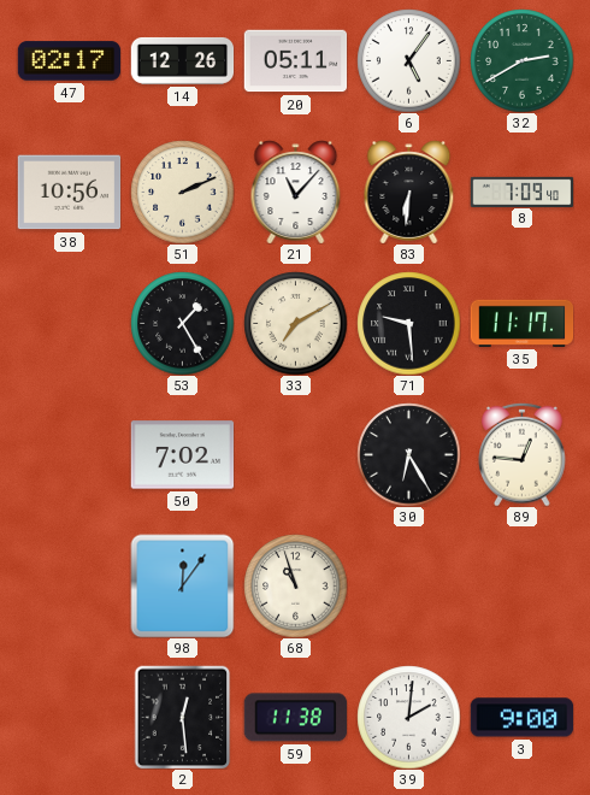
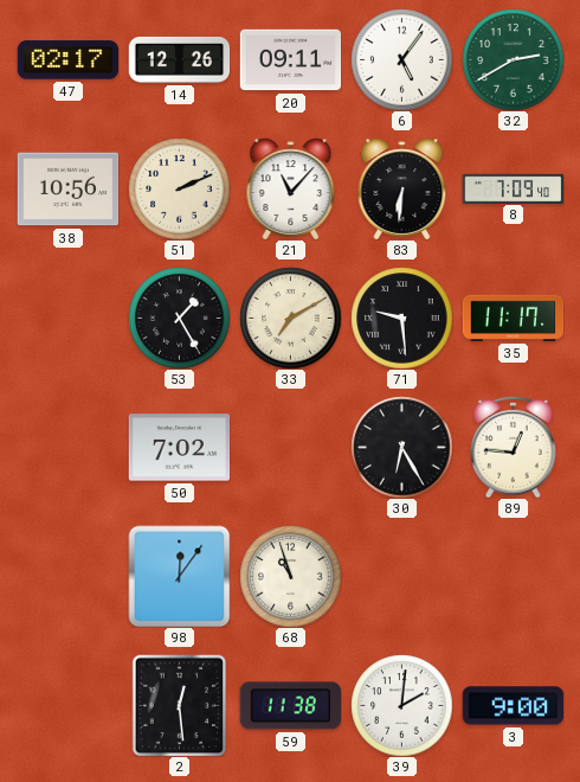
20: 05:11 -> 09:11
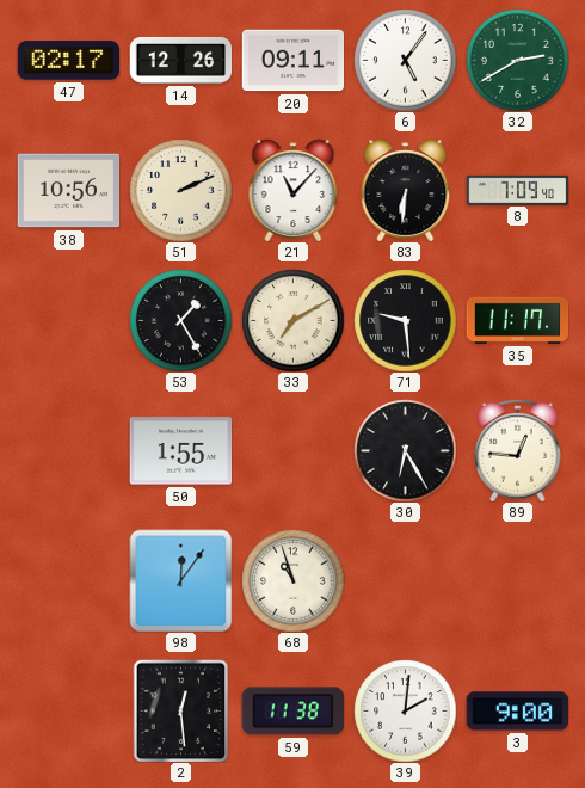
50: 7:02 -> 1:55
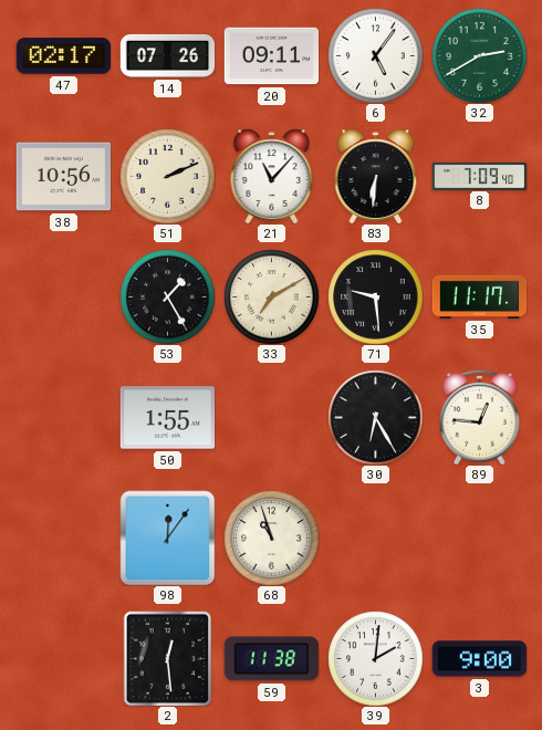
14: 12:26 -> 07:26
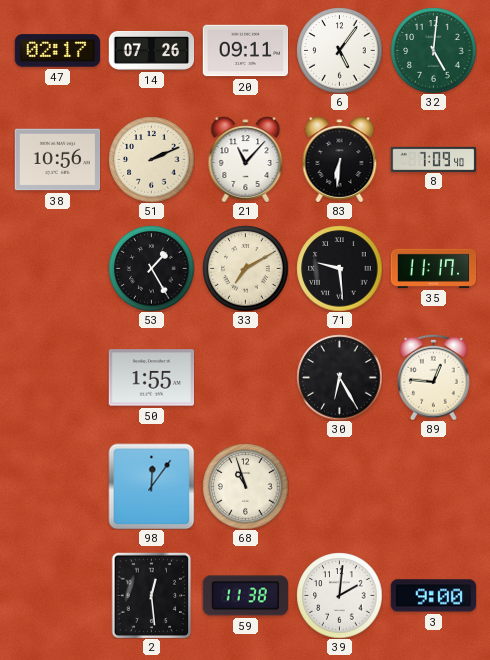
32: 2:40 -> 5:01
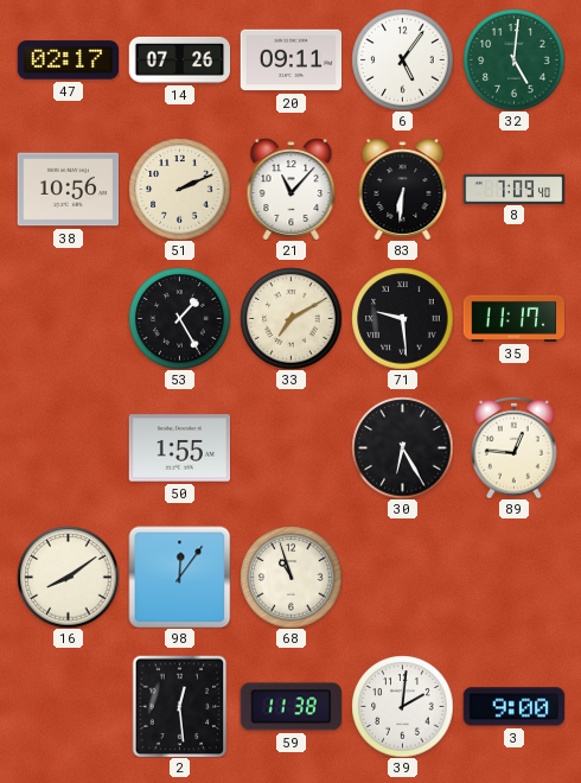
16: none -> 8:09
